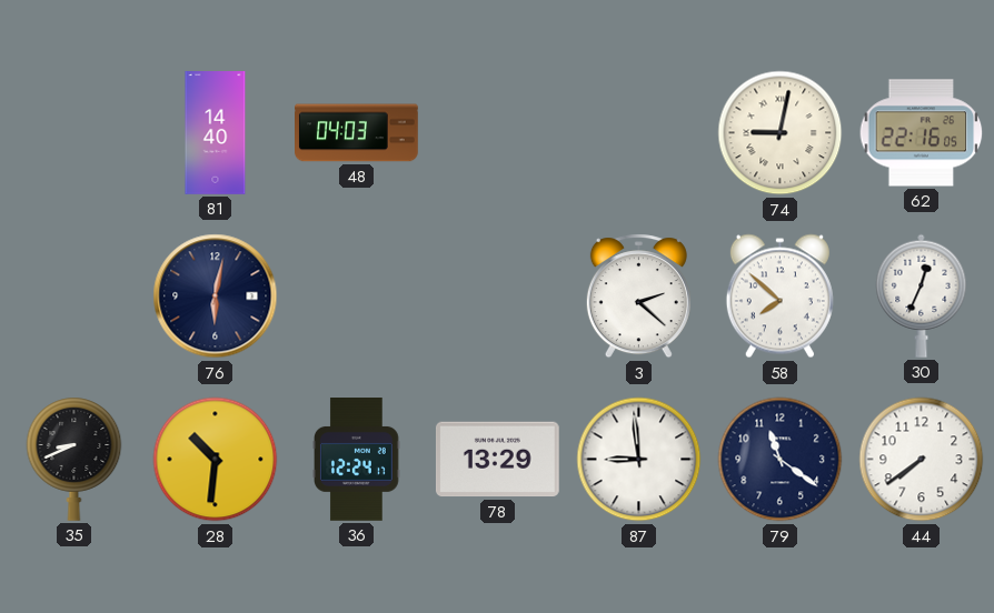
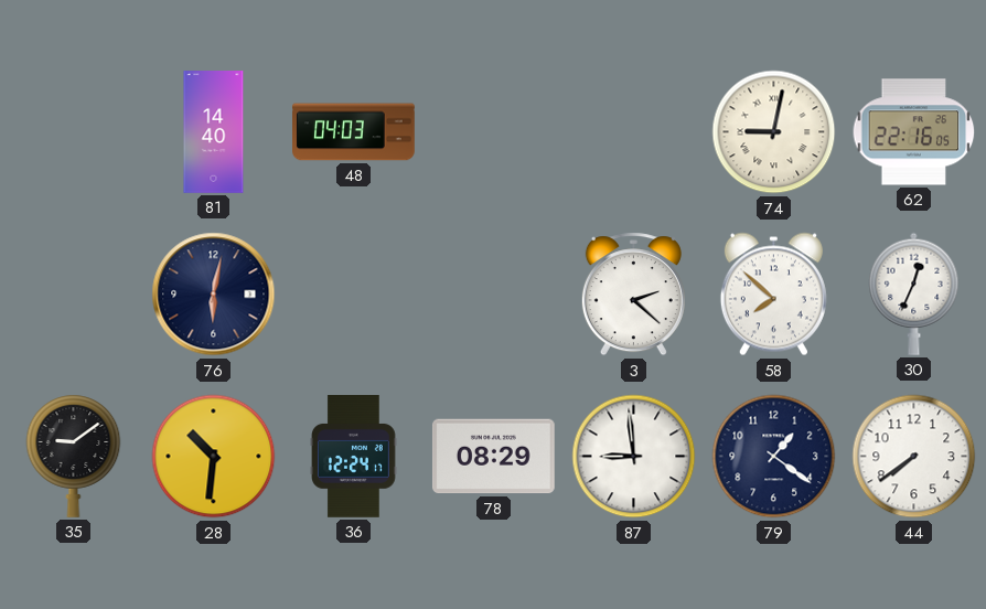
35: 8:41 -> 9:09
78: 13:29 -> 08:29
79: 11:21 -> 1:21
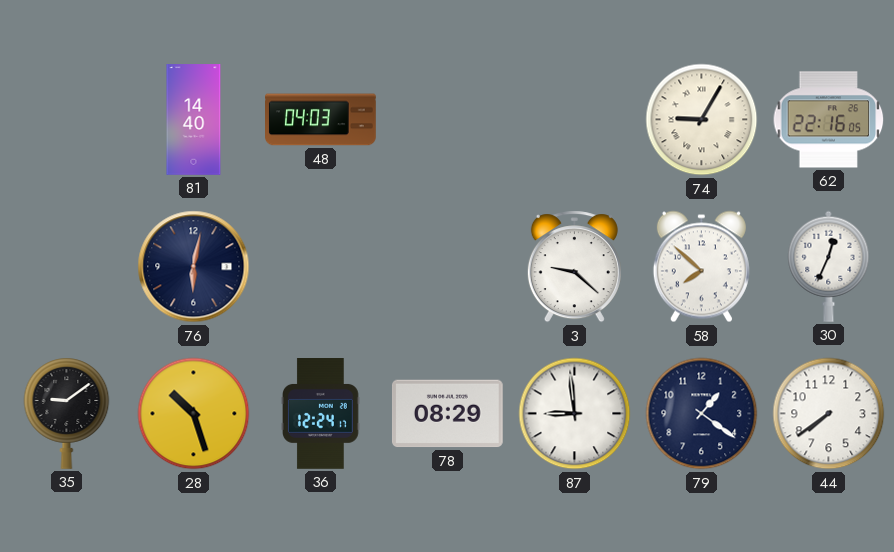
74: 9:02 -> 9:05
3: 2:22 -> 9:22
28: 10:31 -> 10:27
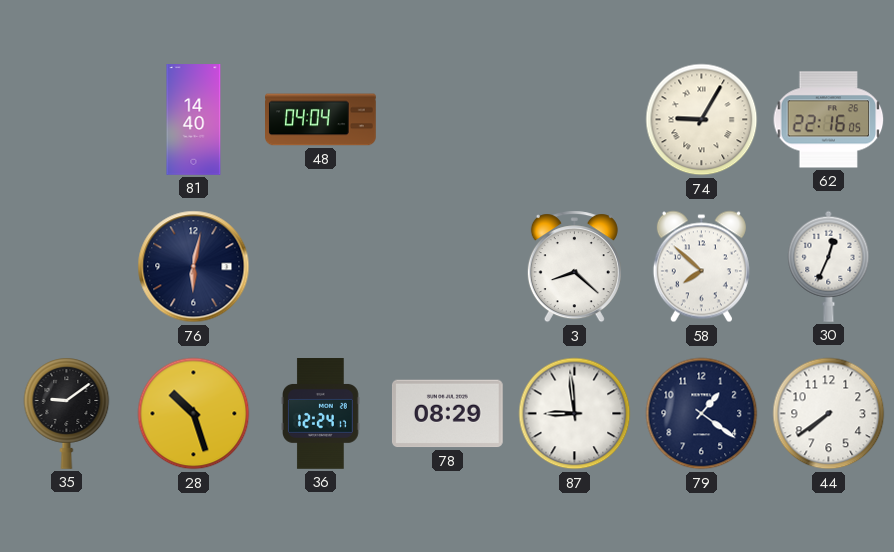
48: 04:03 -> 04:04
3: 9:22 -> 8:22
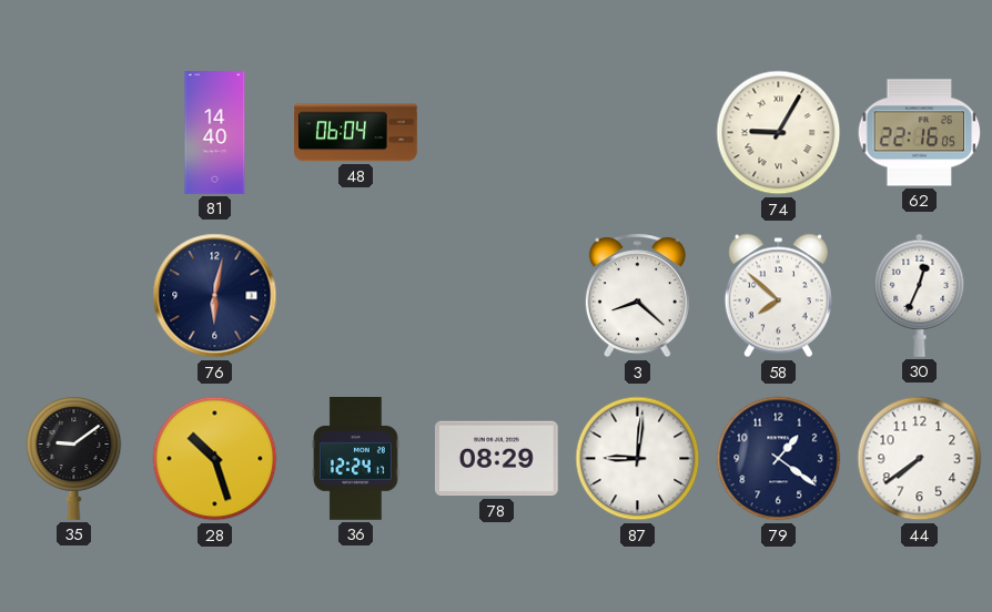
48: 04:04 -> 06:04
87: 8:59 -> 9:01
